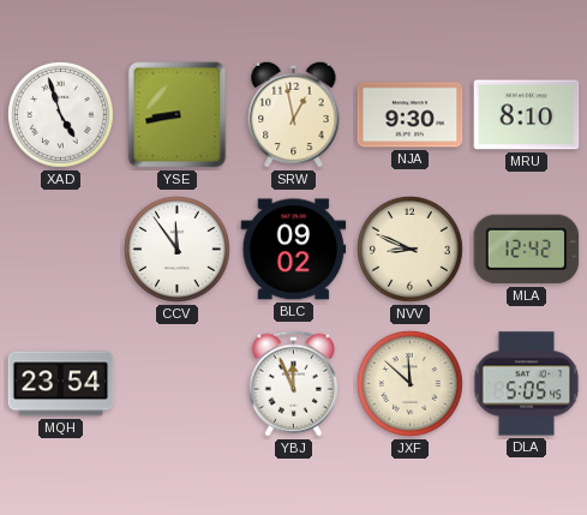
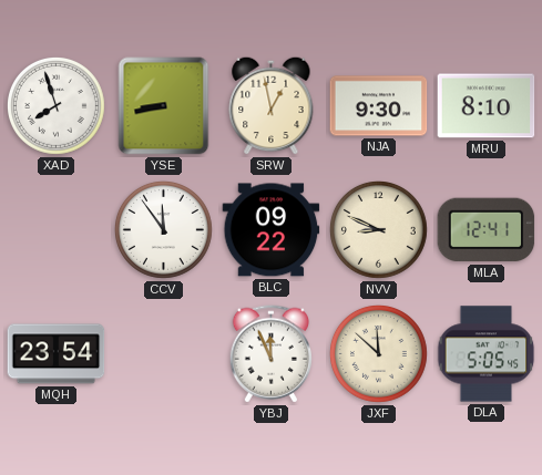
XAD: 4:57 -> 7:57
BLC: 09:02 -> 09:22
MLA: 12:42 -> 12:41
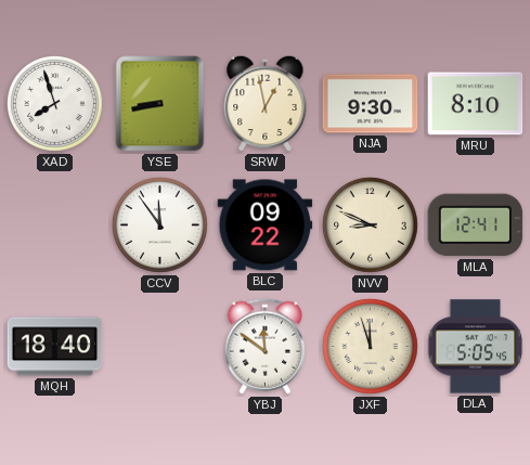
MQH: 23:54 -> 18:40
YBJ: 11:56 -> 11:51
JXF: 11:52 -> 11:57
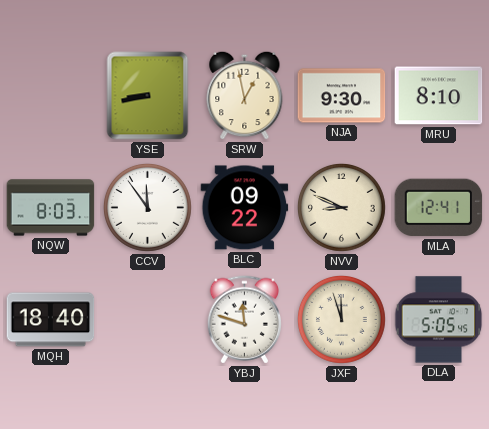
XAD: 7:57 -> none
NQW: none -> 8:03
YBJ: 11:51 -> 11:48
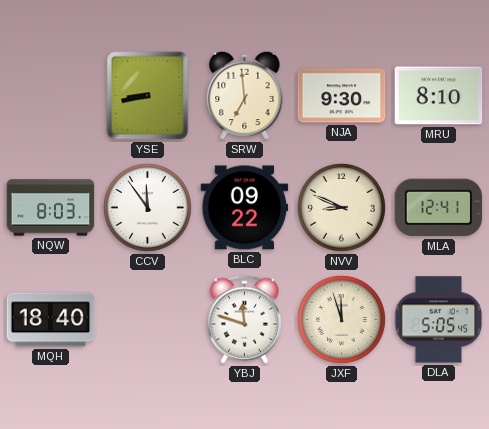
SRW: 12:58 -> 6:59
